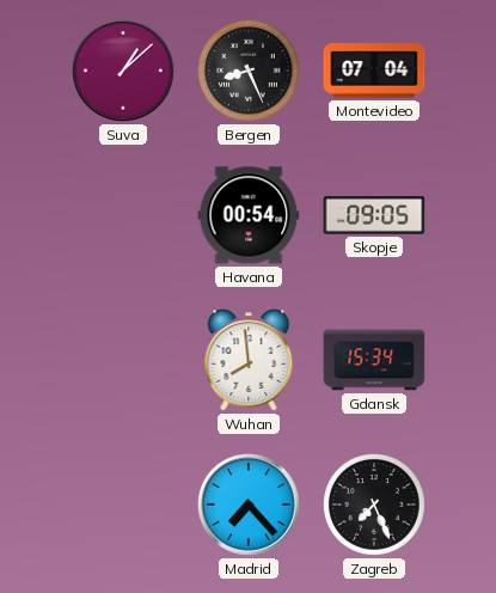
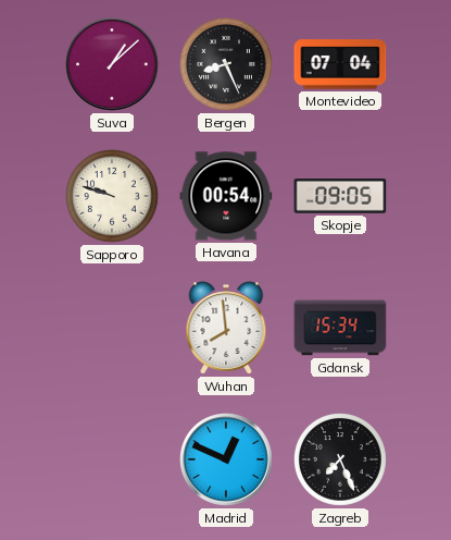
Sapporo: none -> 9:48
Madrid: 7:23 -> 12:49
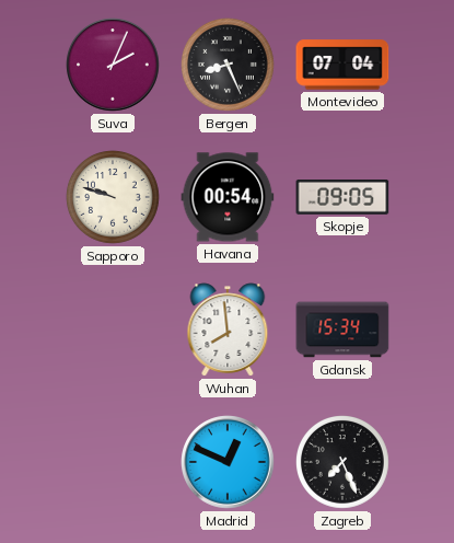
Suva: 1:08 -> 2:04
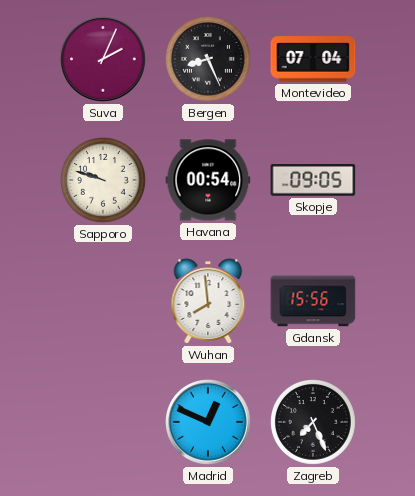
Gdansk: 15:34 -> 15:56
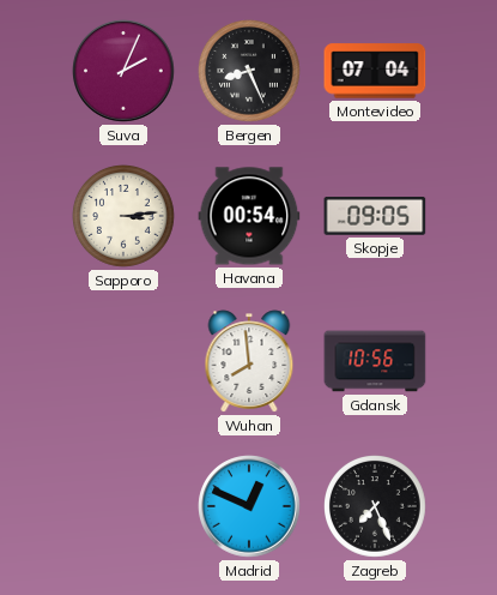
Sapporo: 9:48 -> 3:14
Gdansk: 15:56 -> 10:56
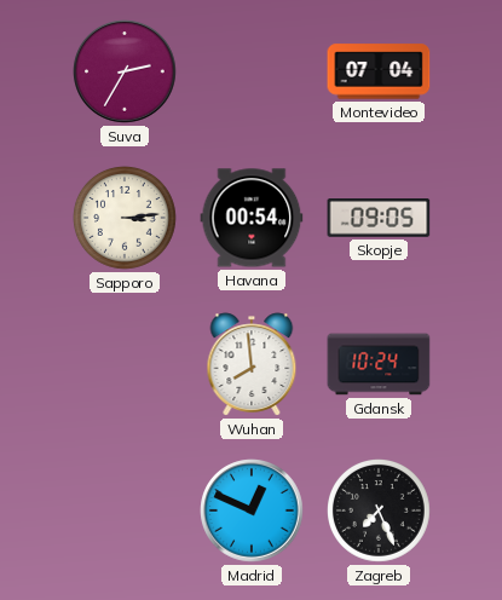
Suva: 2:04 -> 2:35
Bergen: 8:26 -> none
Gdansk: 10:56 -> 10:24
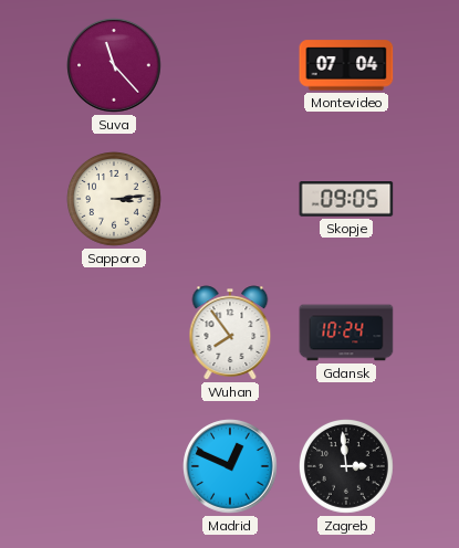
Suva: 2:35 -> 11:23
Havana: 00:54 -> none
Wuhan: 7:59 -> 7:54
Zagreb: 7:26 -> 2:59
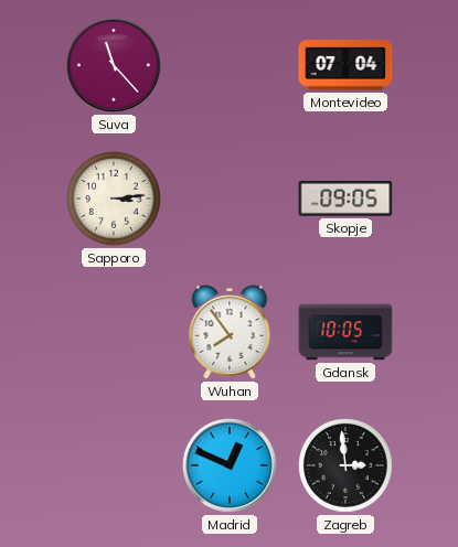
Gdansk: 10:24 -> 10:05
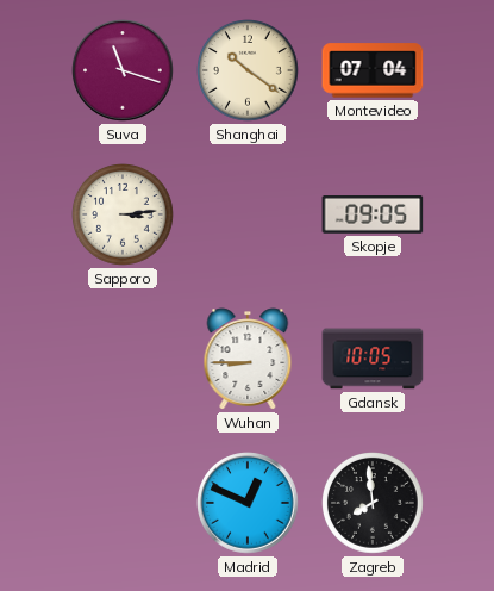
Suva: 11:23 -> 11:18
Shanghai: none -> 10:21
Wuhan: 7:54 -> 8:45
Zagreb: 2:59 -> 7:59
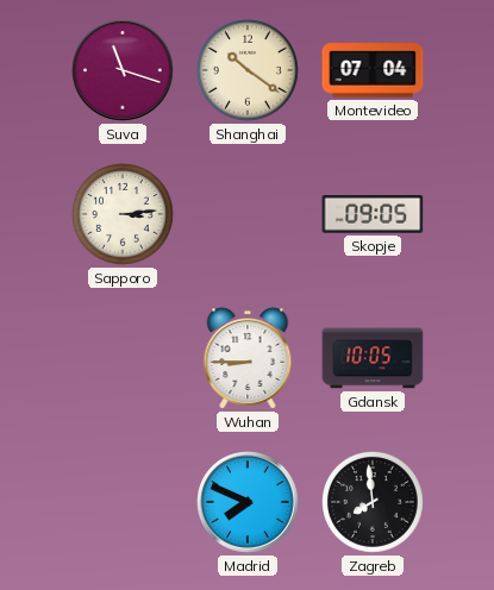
Madrid: 12:49 -> 7:49
